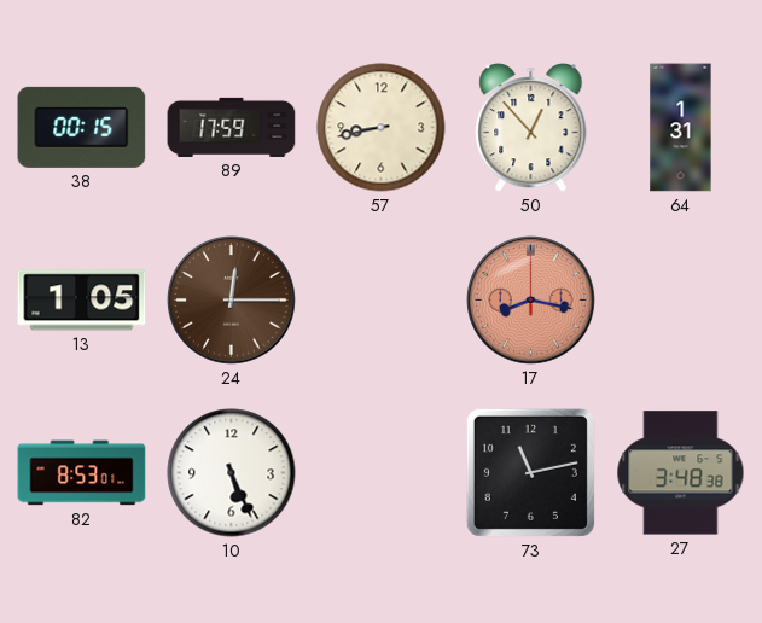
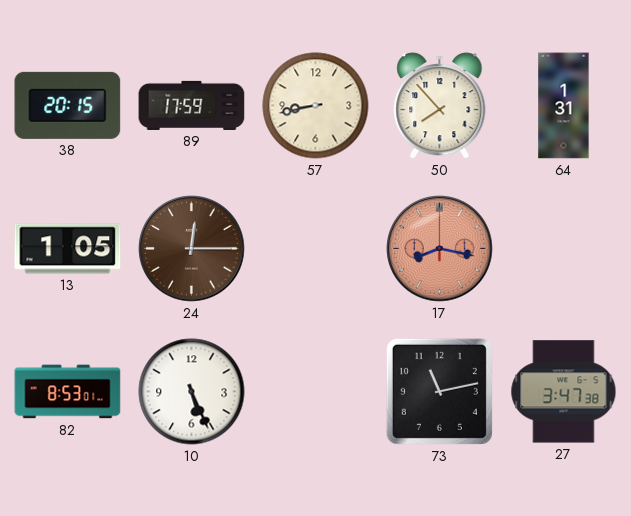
38: 00:15 -> 20:15
50: 12:53 -> 7:53
27: 3:48 -> 3:47
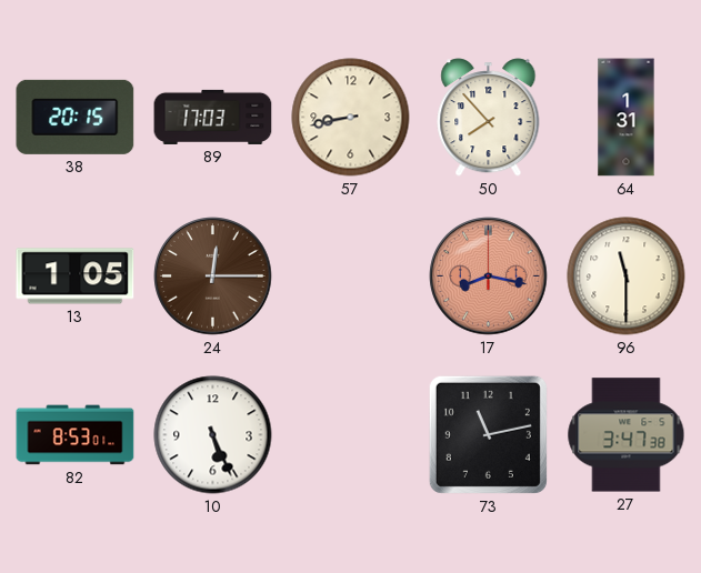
89: 17:59 -> 17:03
96: none -> 11:30
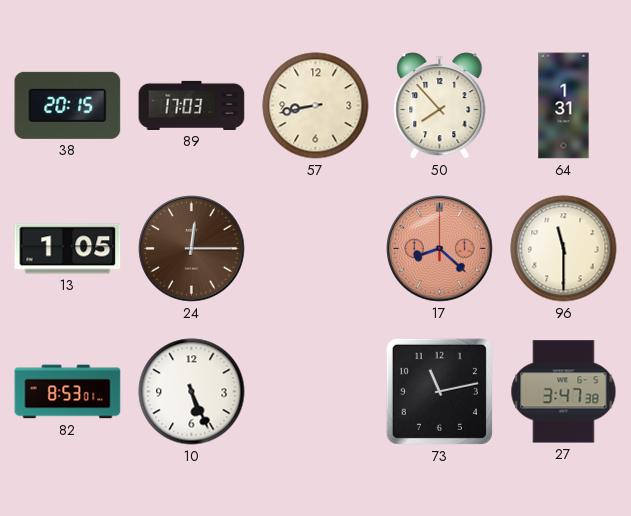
17: 8:17 -> 8:22
